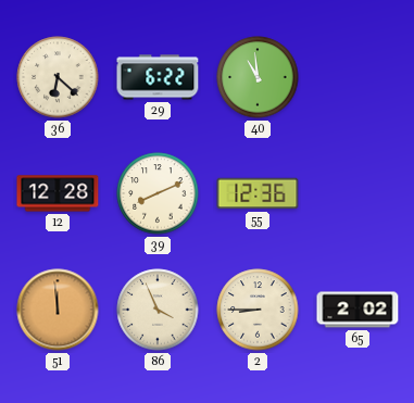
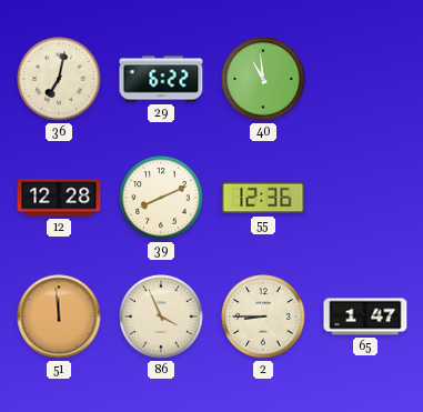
36: 6:22 -> 7:02
65: 2:02 -> 1:47
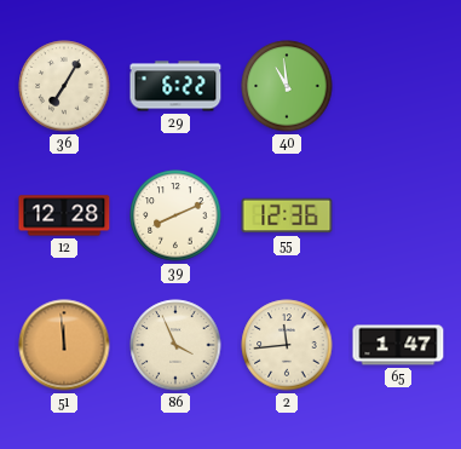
36: 7:02 -> 7:05
2: 8:45 -> 11:44
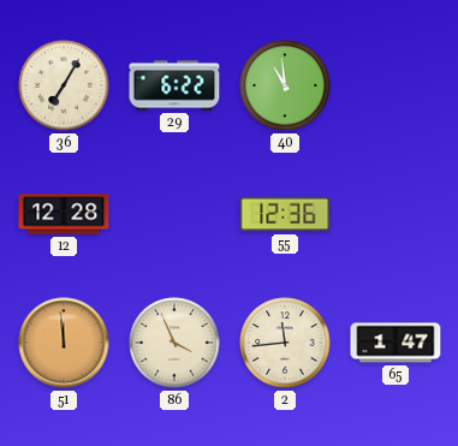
39: 8:11 -> none
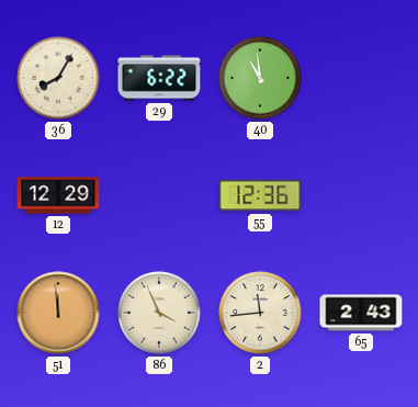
36: 7:05 -> 8:05
12: 12:28 -> 12:29
65: 1:47 -> 2:43
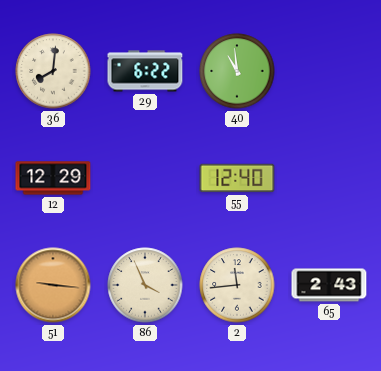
36: 8:05 -> 8:01
55: 12:36 -> 12:40
51: 11:59 -> 9:16
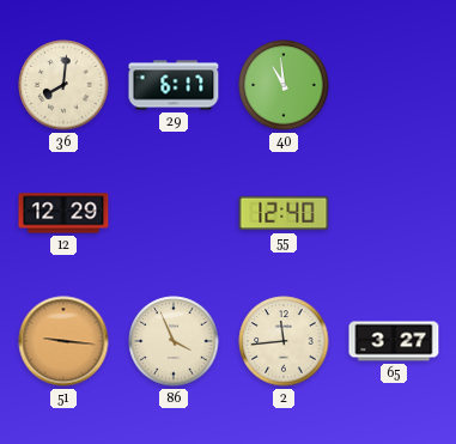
29: 6:22 -> 6:17
65: 2:43 -> 3:27
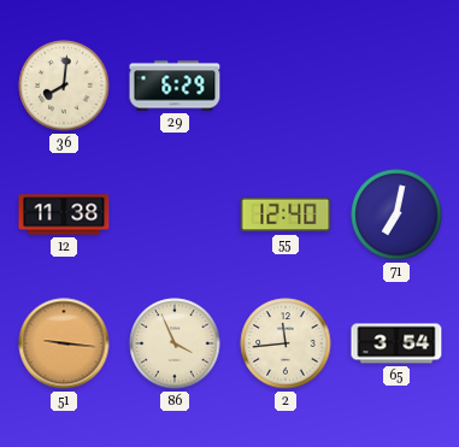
29: 6:17 -> 6:29
40: 10:59 -> none
12: 12:29 -> 11:38
71: none -> 7:02
65: 3:27 -> 3:54
